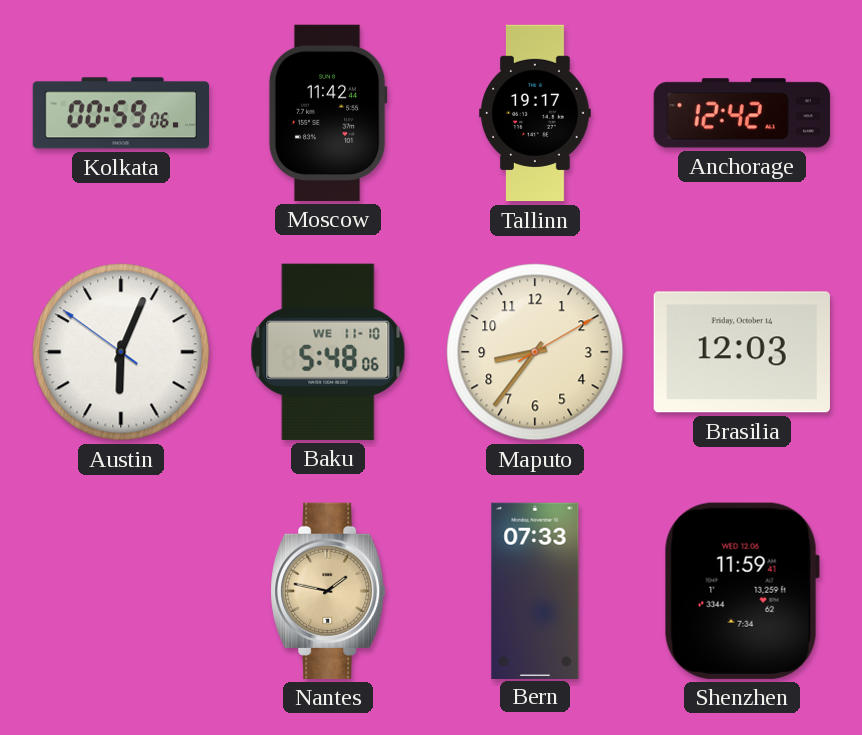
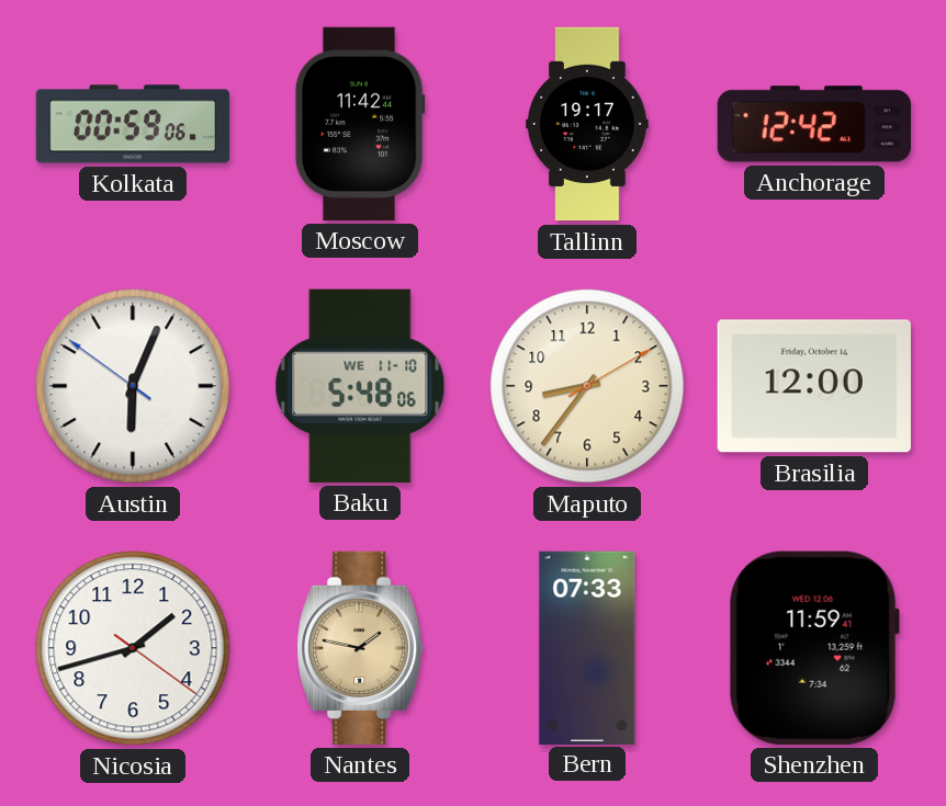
Brasilia: 12:03 -> 12:00
Nicosia: none -> 1:42
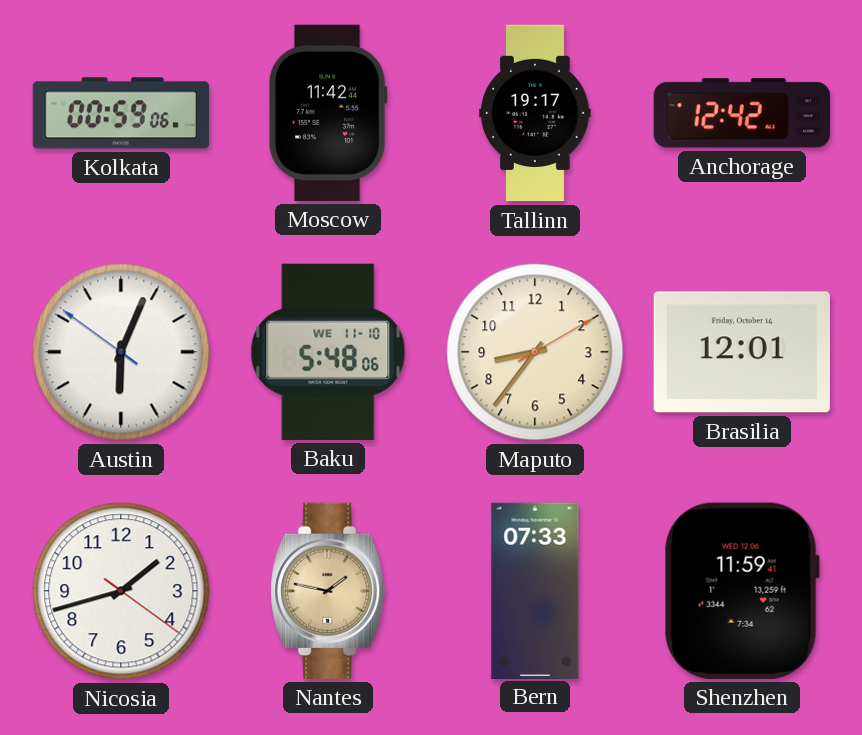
Brasilia: 12:00 -> 12:01
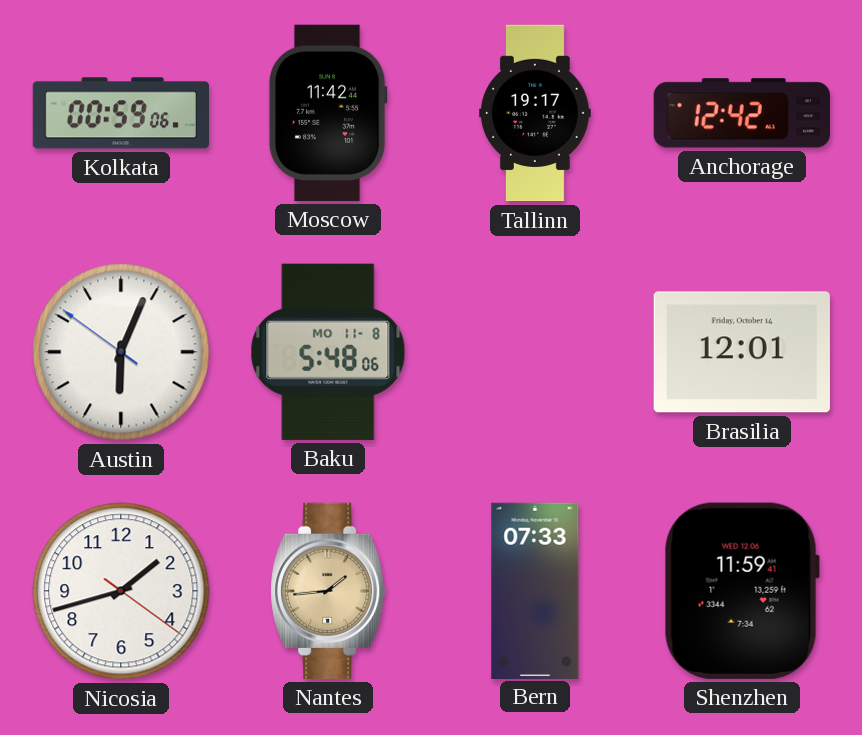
Baku date: WE 11-10 -> MO 11-8
Maputo: 8:36 -> none
Nantes: 1:47 -> 1:44
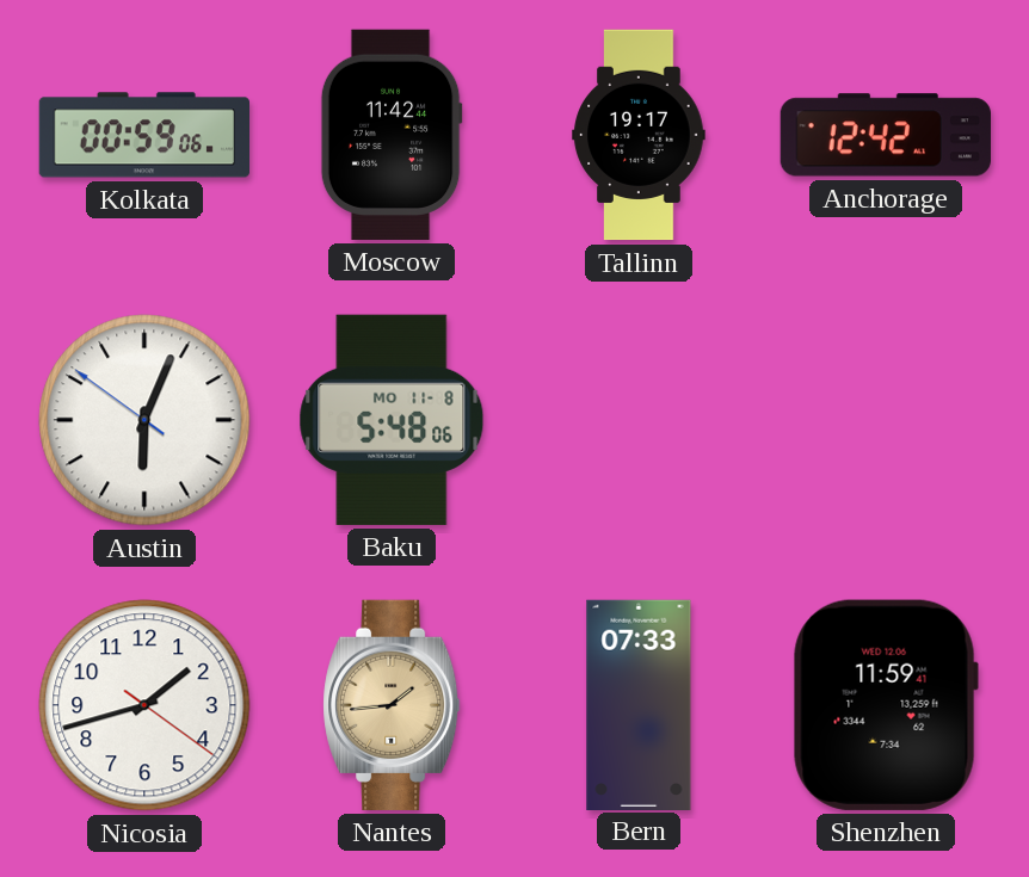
Brasilia: 12:01 -> none
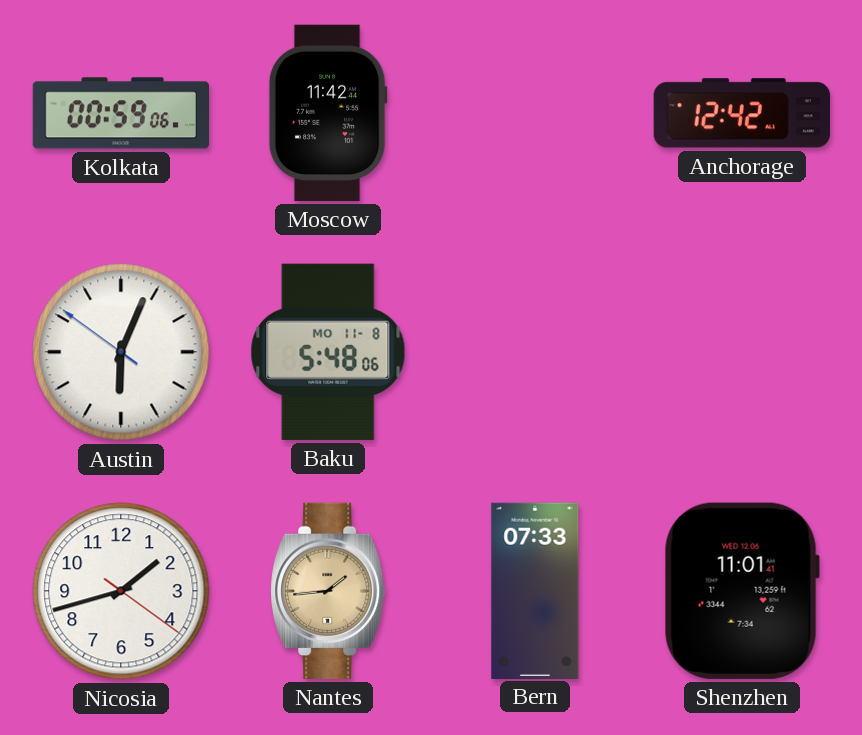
Tallinn: 19:17 -> none
Shenzhen: 11:59 -> 11:01
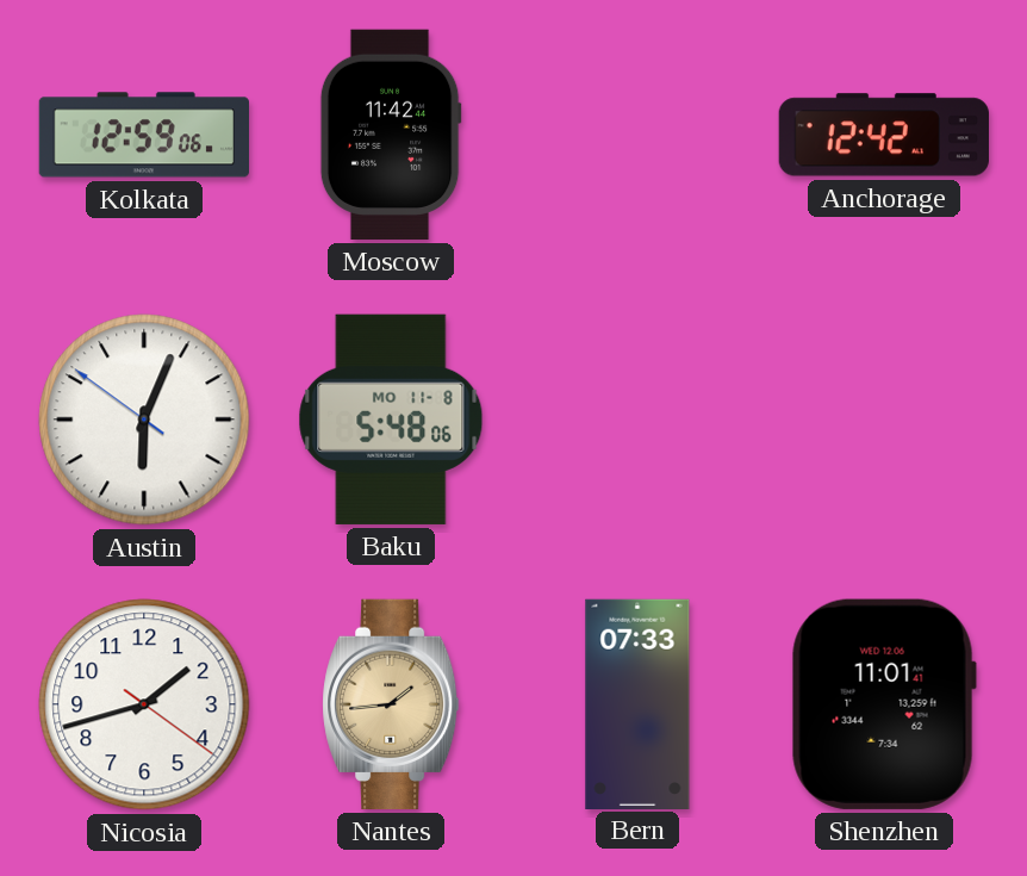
Kolkata: 00:59 -> 12:59
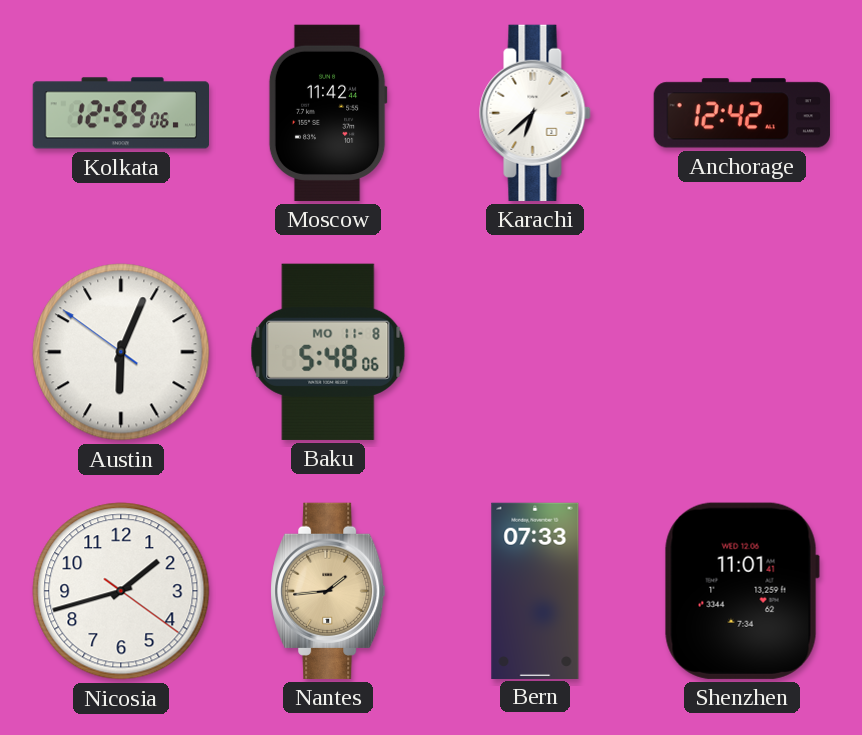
Karachi: none -> 6:38
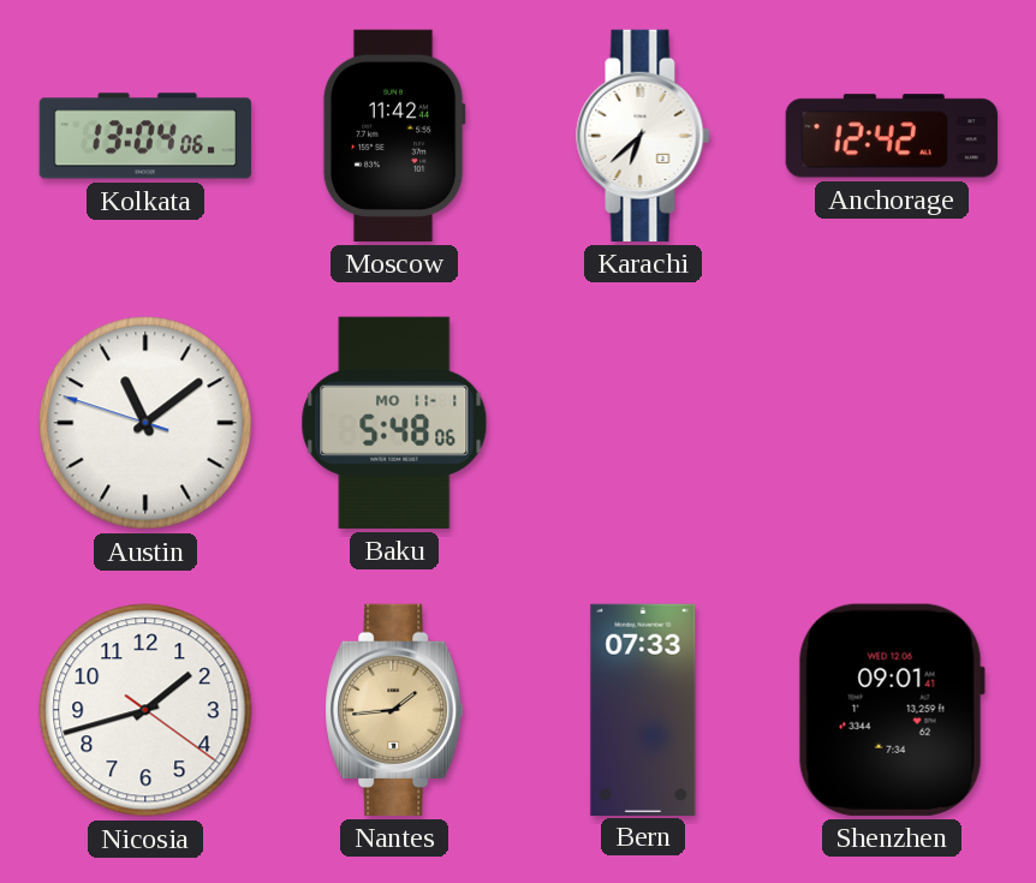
Kolkata: 12:59 -> 13:04
Austin: 6:03 -> 11:08
Baku date: MO 11-8 -> MO 11-1
Shenzhen: 11:01 -> 09:01
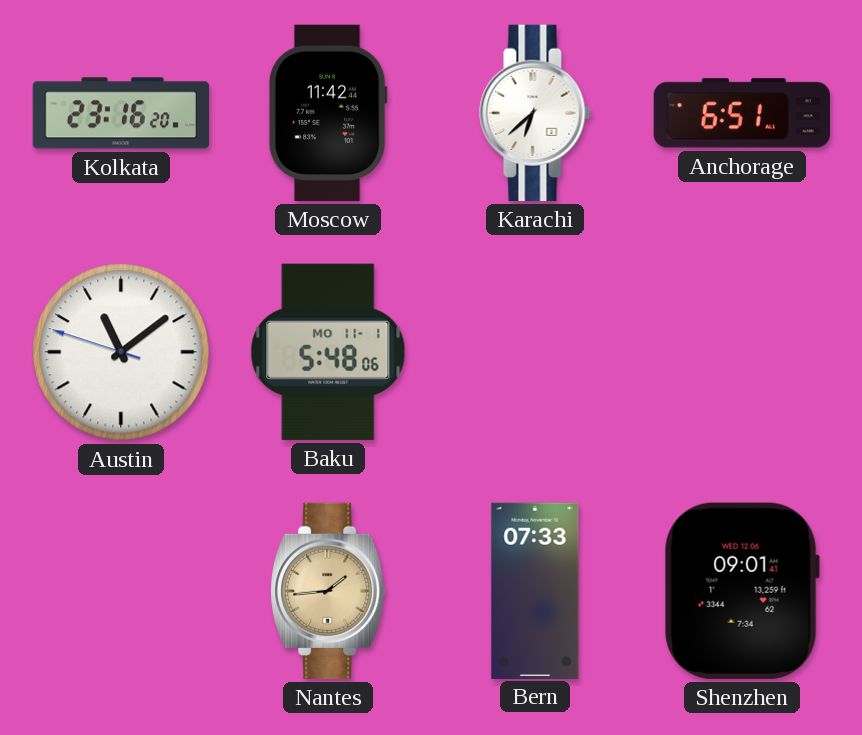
Kolkata: 13:04 -> 23:16
Anchorage: 12:42 -> 6:51
Nicosia: 1:42 -> none
